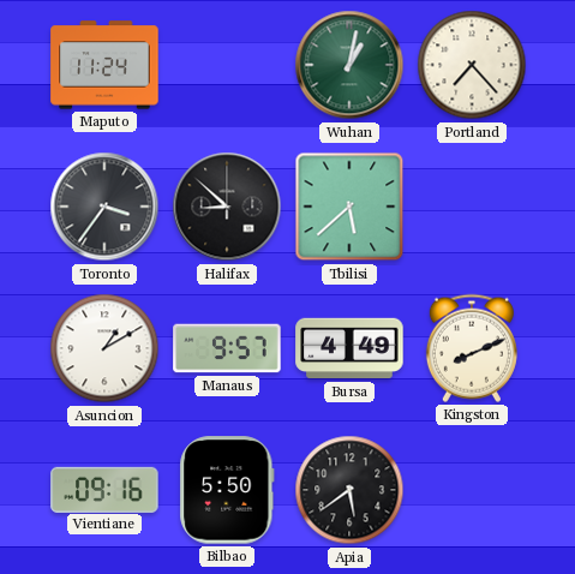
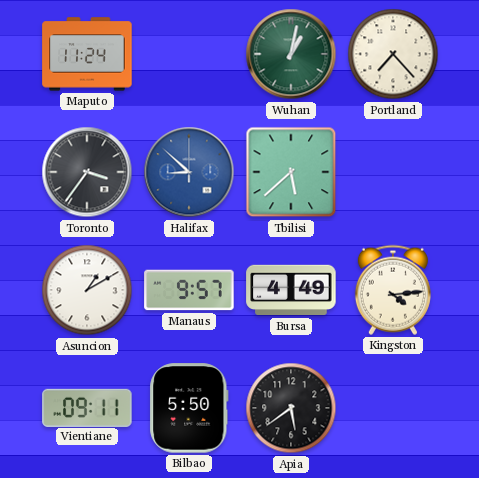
Halifax dial: black -> blue
Kingston: 8:11 -> 4:14
Vientiane: 09:16 -> 09:11
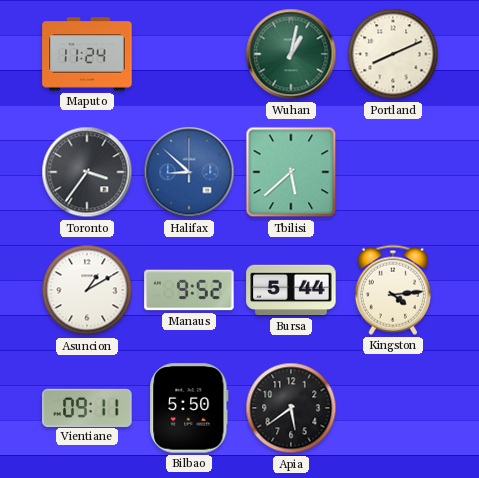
Portland: 7:23 -> 8:11
Manaus: 9:57 -> 9:52
Bursa: 4:49 -> 5:44
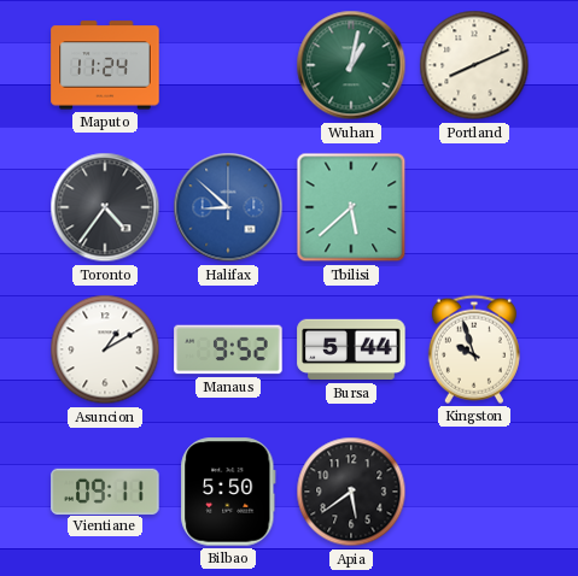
Toronto: 3:36 -> 4:36
Kingston: 4:14 -> 9:57
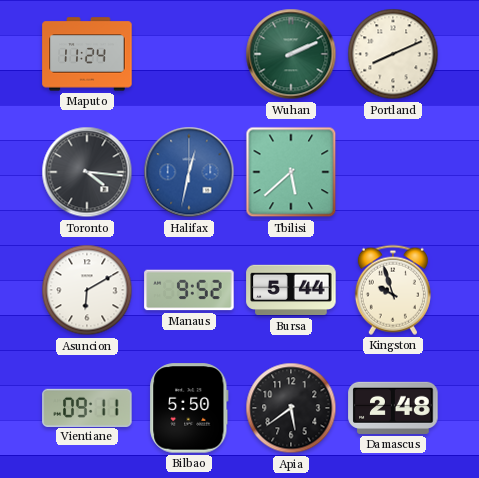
Wuhan: 1:02 -> 2:11
Toronto: 4:36 -> 4:16
Halifax: 8:52 -> 12:32
Asuncion: 1:10 -> 6:10
Damascus: none -> 2:48
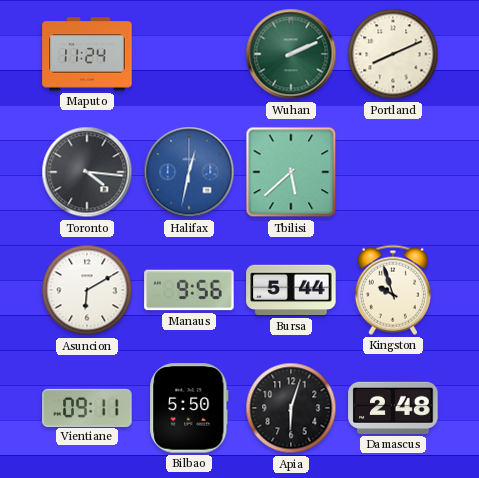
Manaus: 9:52 -> 9:56
Apia: 5:39 -> 6:03
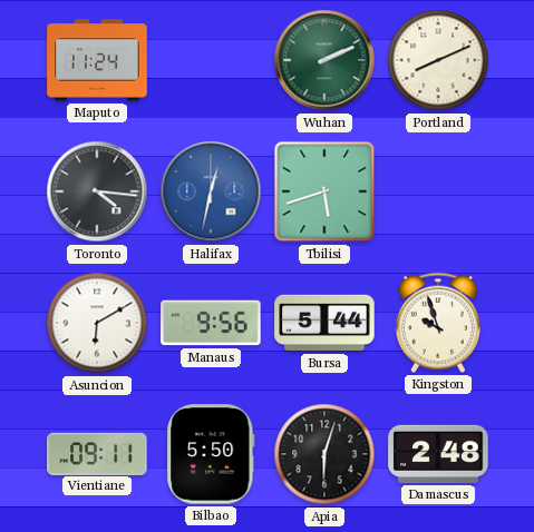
Tbilisi: 5:38 -> 5:42
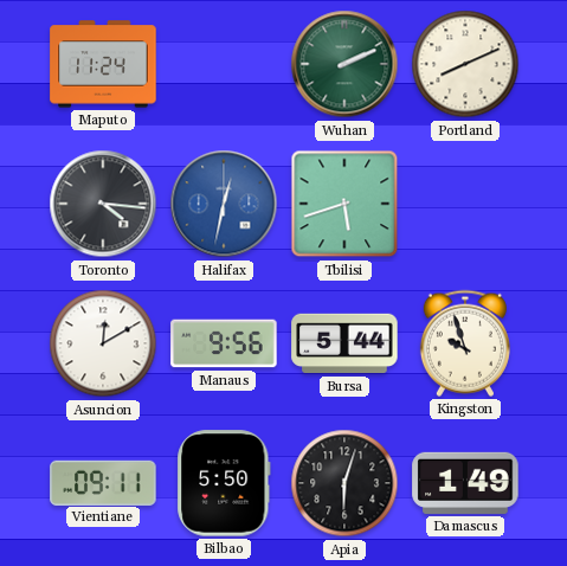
Asuncion: 6:10 -> 12:10
Damascus: 2:48 -> 1:49
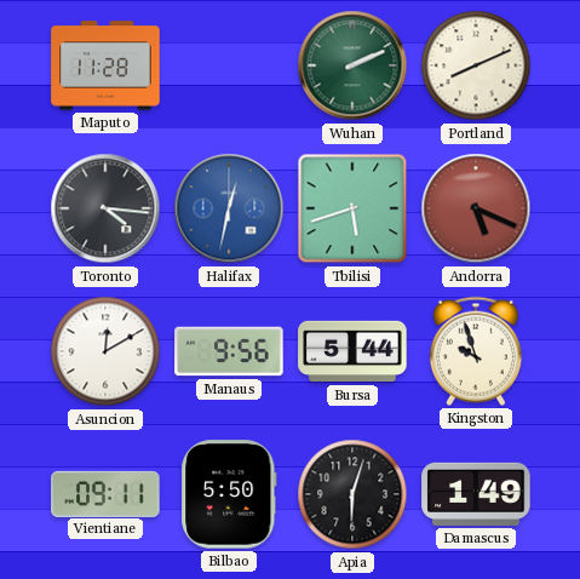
Maputo: 11:24 -> 11:28
Andorra: none -> 5:19
